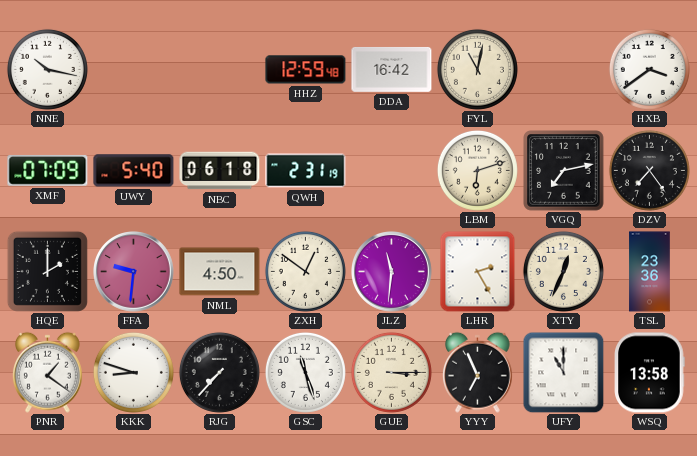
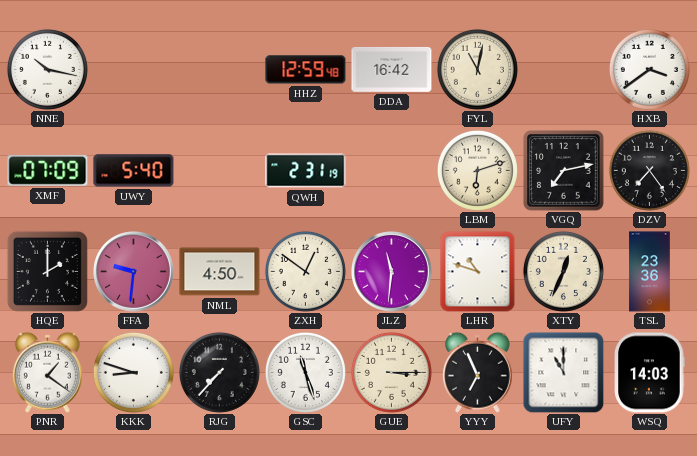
NBC: 06:18 -> none
LHR: 2:25 -> 10:48
WSQ: 13:58 -> 14:03
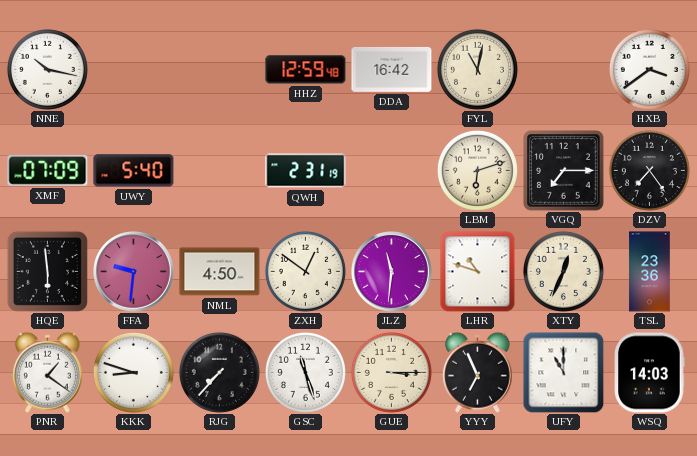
VGQ: 7:13 -> 7:15
HQE: 2:00 -> 5:59
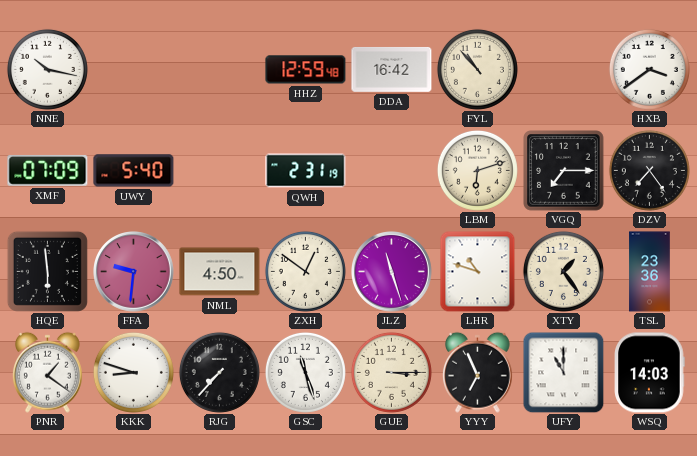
FYL: 11:02 -> 10:53
JLZ: 11:31 -> 11:27
XTY: 12:34 -> 1:24
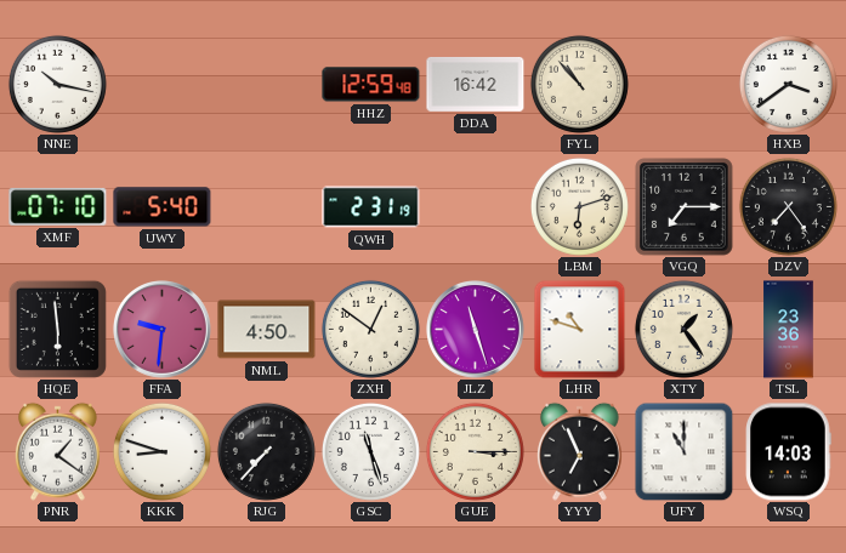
XMF: 07:09 -> 07:10
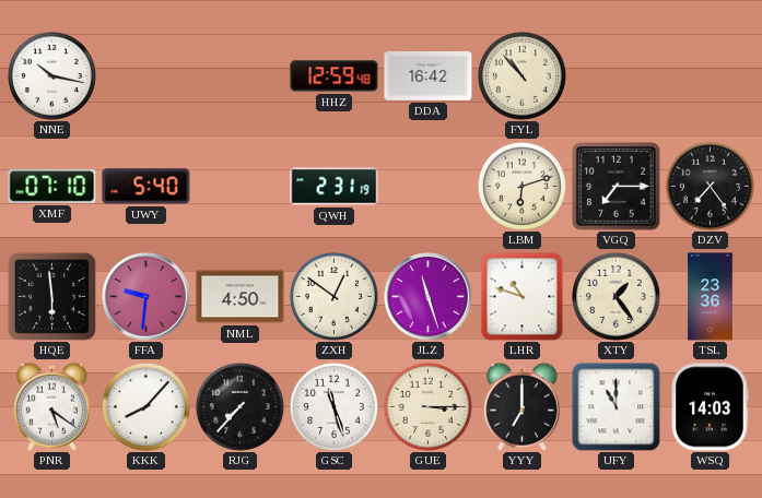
HXB: 3:39 -> none
PNR: 1:21 -> 5:21
KKK: 8:48 -> 8:07
YYY: 6:56 -> 7:00
